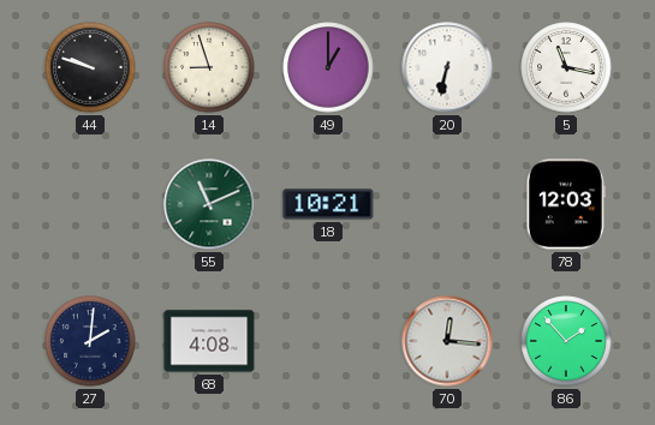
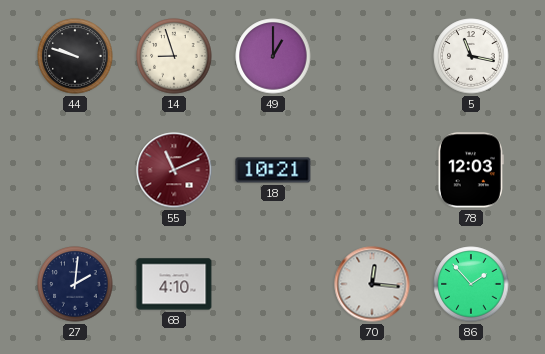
20: 6:32 -> none
55 dial: green -> burgundy
68: 4:08 -> 4:10
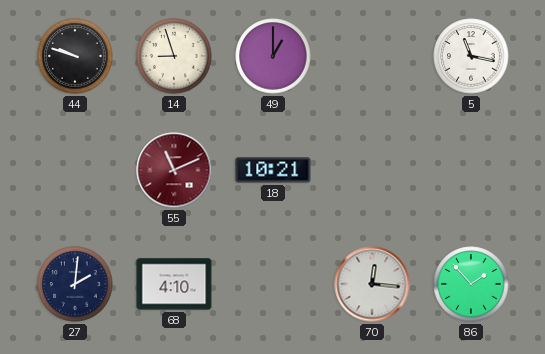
78: 12:03 -> none
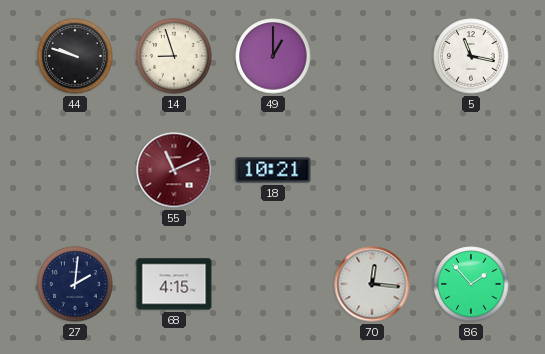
68: 4:10 -> 4:15
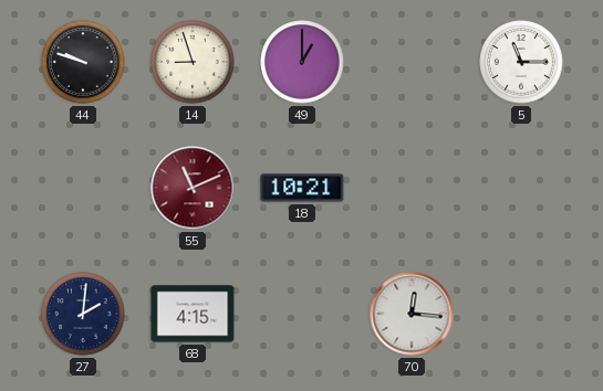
5: 11:17 -> 11:15
86: 1:53 -> none
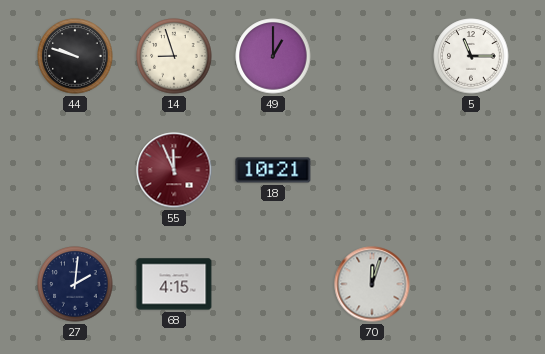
55: 11:11 -> 11:56
70: 12:16 -> 12:03
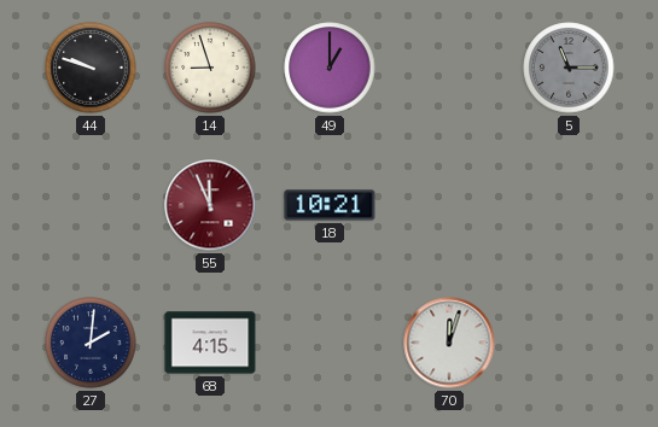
5 dial: white -> grey
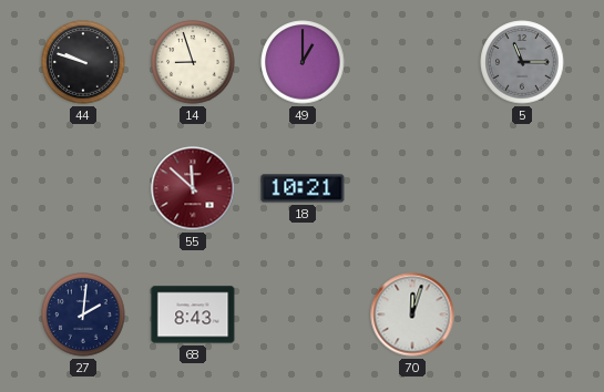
55: 11:56 -> 11:52
68: 4:15 -> 8:43
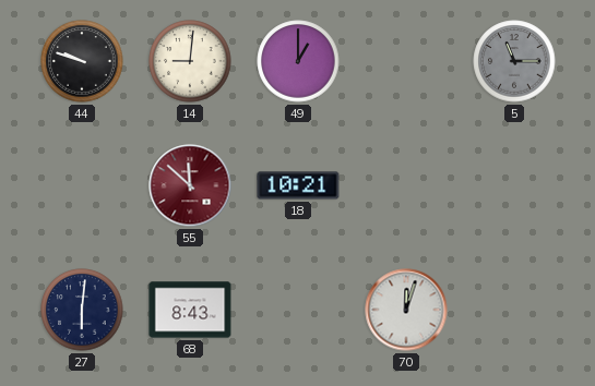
14: 8:57 -> 9:01
27: 2:01 -> 6:01
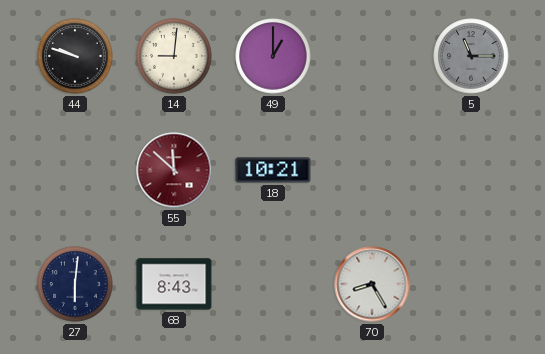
70: 12:03 -> 8:25
